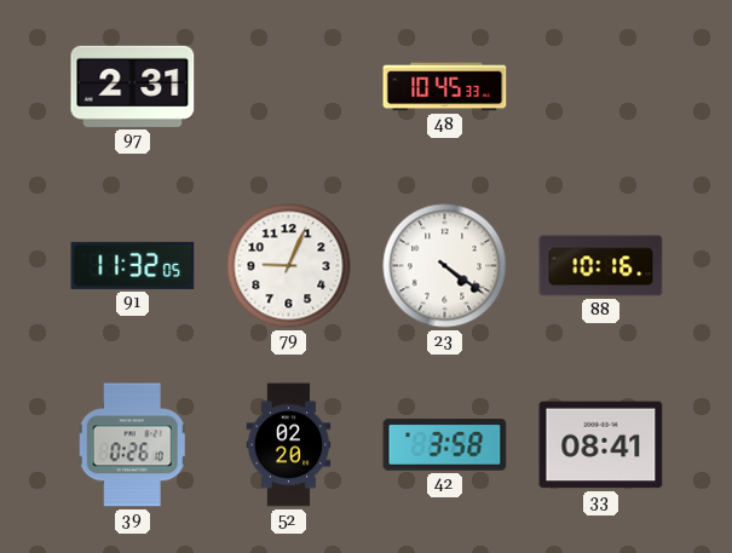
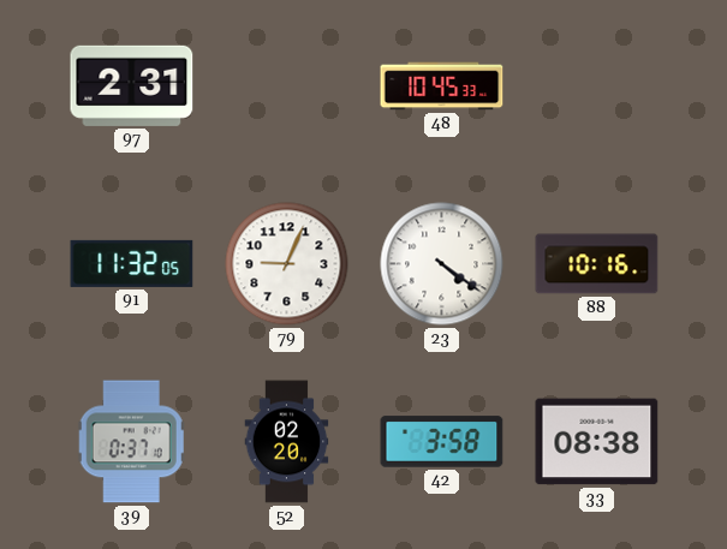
39: 0:26 -> 0:37
33: 08:41 -> 08:38
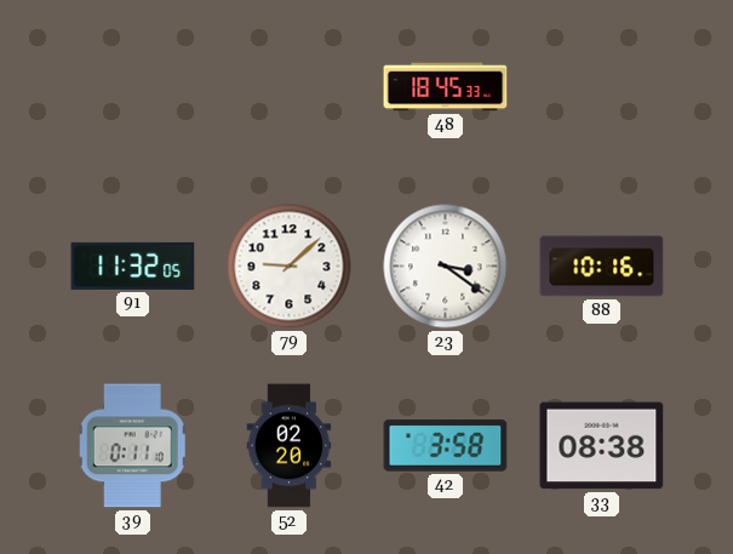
97: 2:31 -> none
48: 10:45 -> 18:45
79: 9:04 -> 9:08
23: 4:21 -> 3:21
39: 0:37 -> 0:11
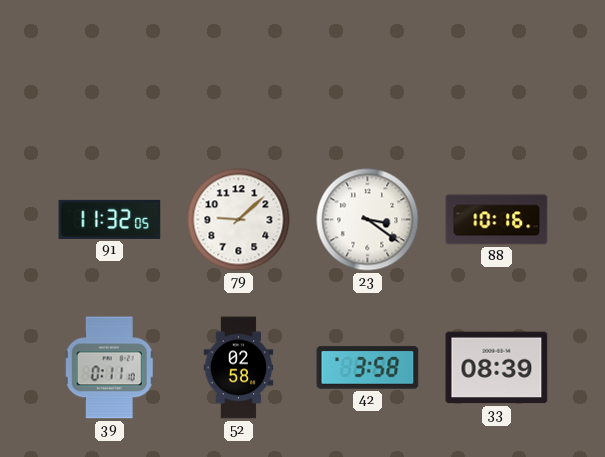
48: 18:45 -> none
52: 02:20 -> 02:58
33: 08:38 -> 08:39
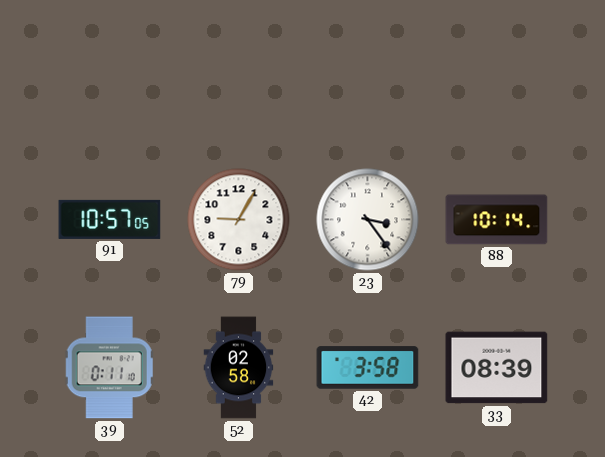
91: 11:32 -> 10:57
79: 9:08 -> 9:05
23: 3:21 -> 3:24
88: 10:16 -> 10:14
